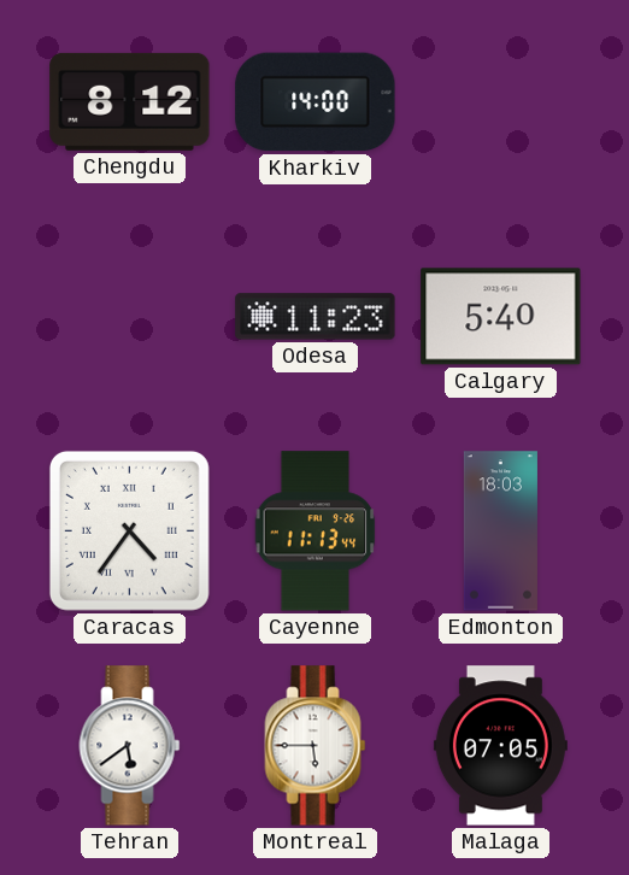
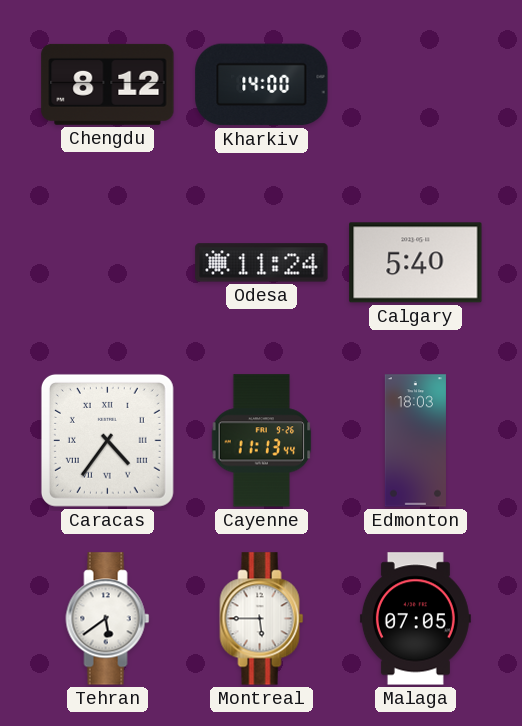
Odesa: 11:23 -> 11:24
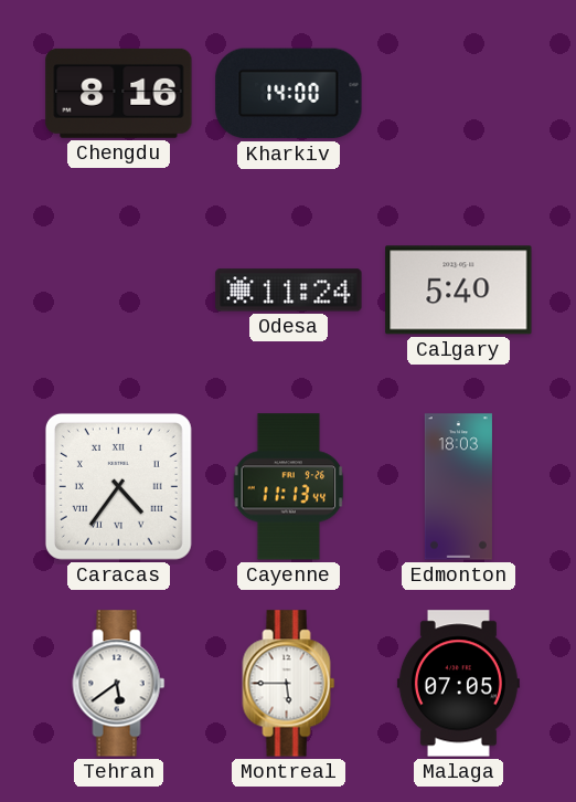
Chengdu: 8:12 -> 8:16
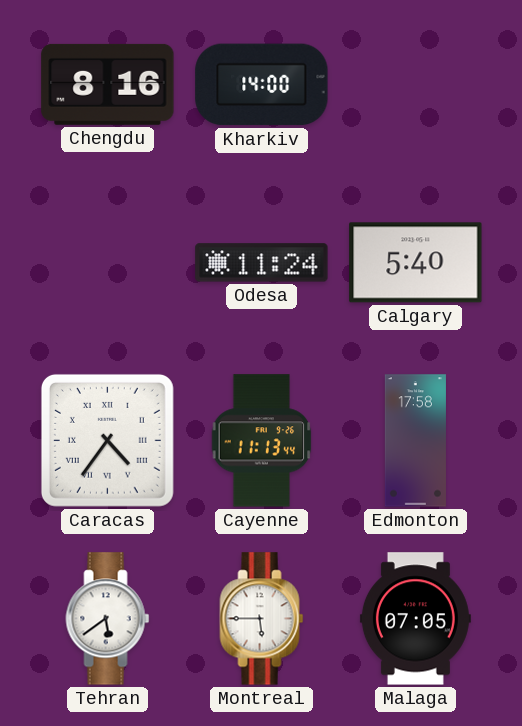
Edmonton: 18:03 -> 17:58
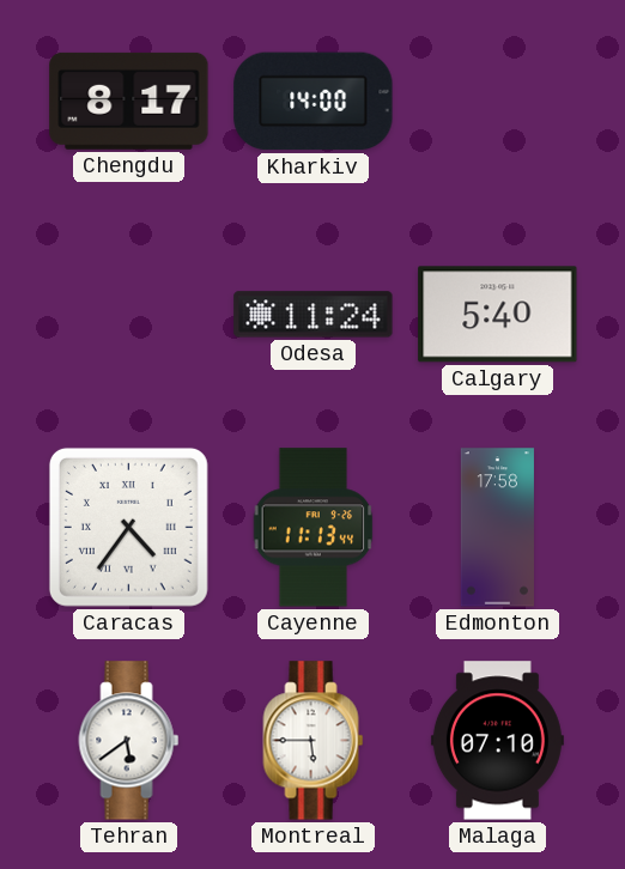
Chengdu: 8:16 -> 8:17
Malaga: 07:05 -> 07:10
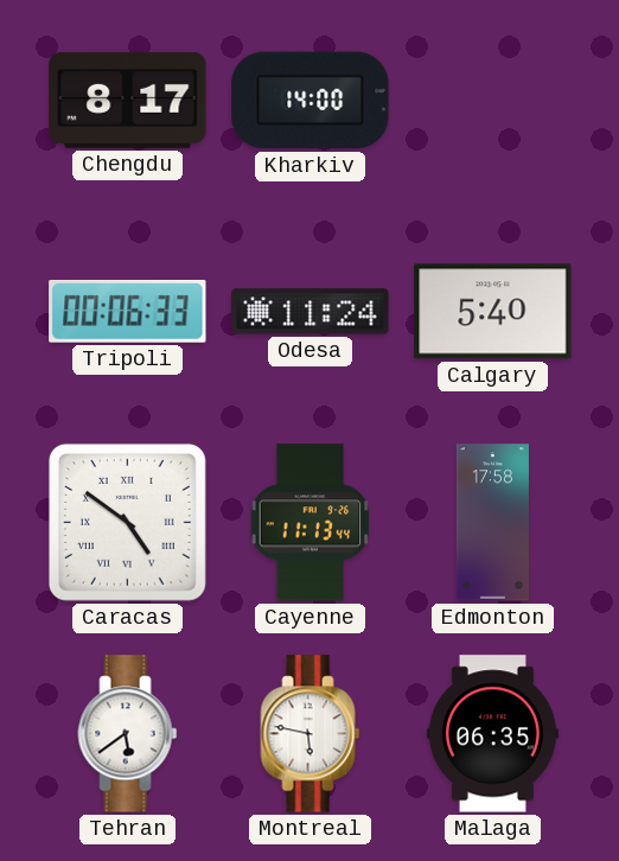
Tripoli: none -> 00:06
Caracas: 4:36 -> 4:51
Montreal: 5:45 -> 5:47
Malaga: 07:10 -> 06:35
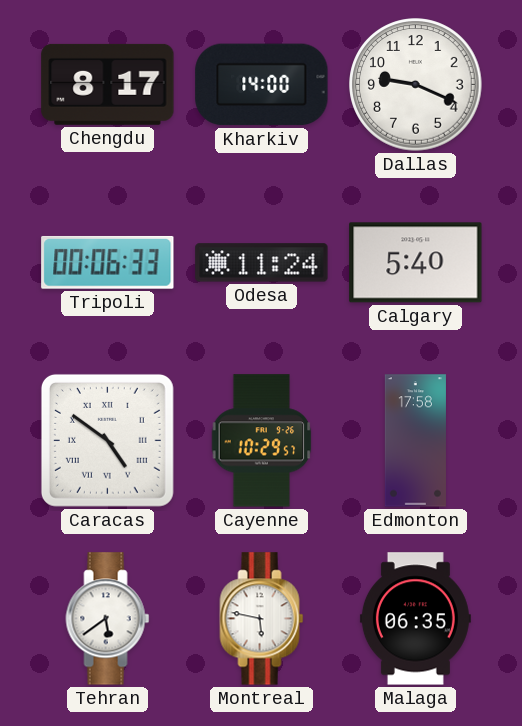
Dallas: none -> 9:19
Cayenne: 11:13 -> 10:29
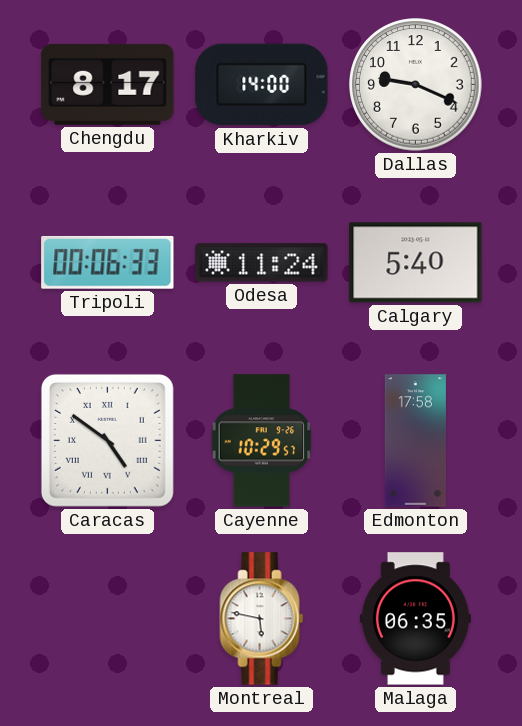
Tehran: 5:39 -> none
